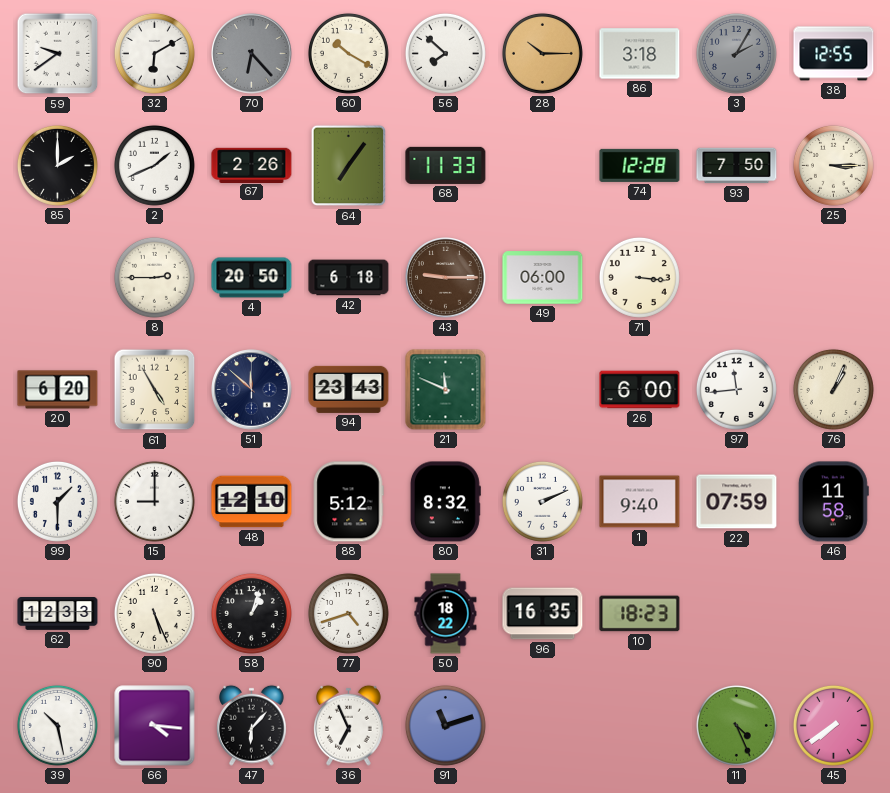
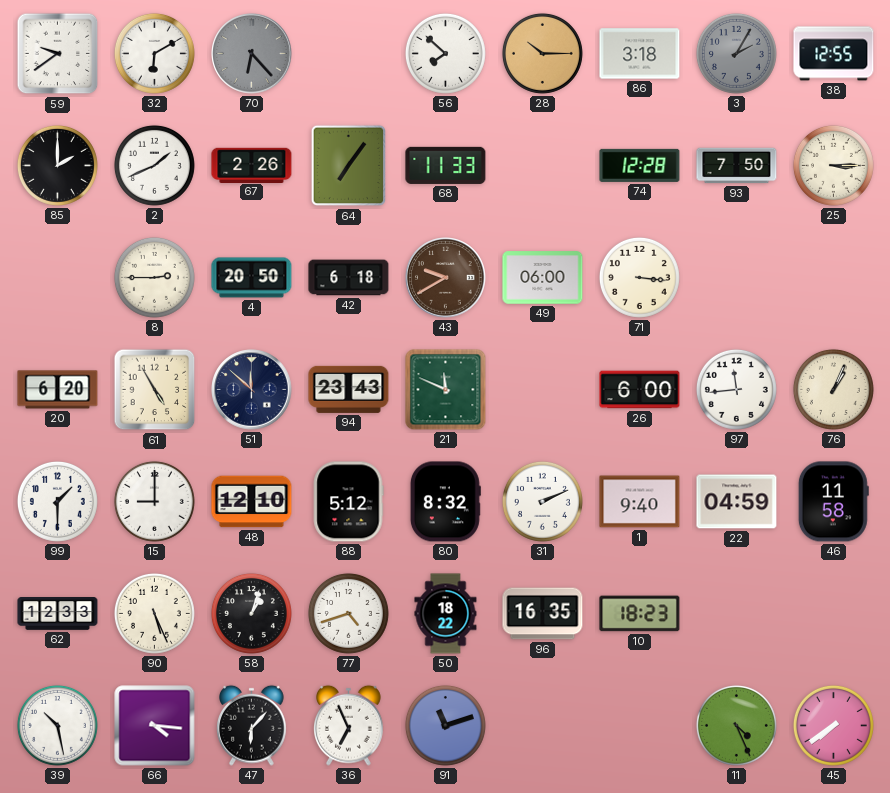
60: 10:20 -> none
43: 9:15 -> 9:40
22: 07:59 -> 04:59
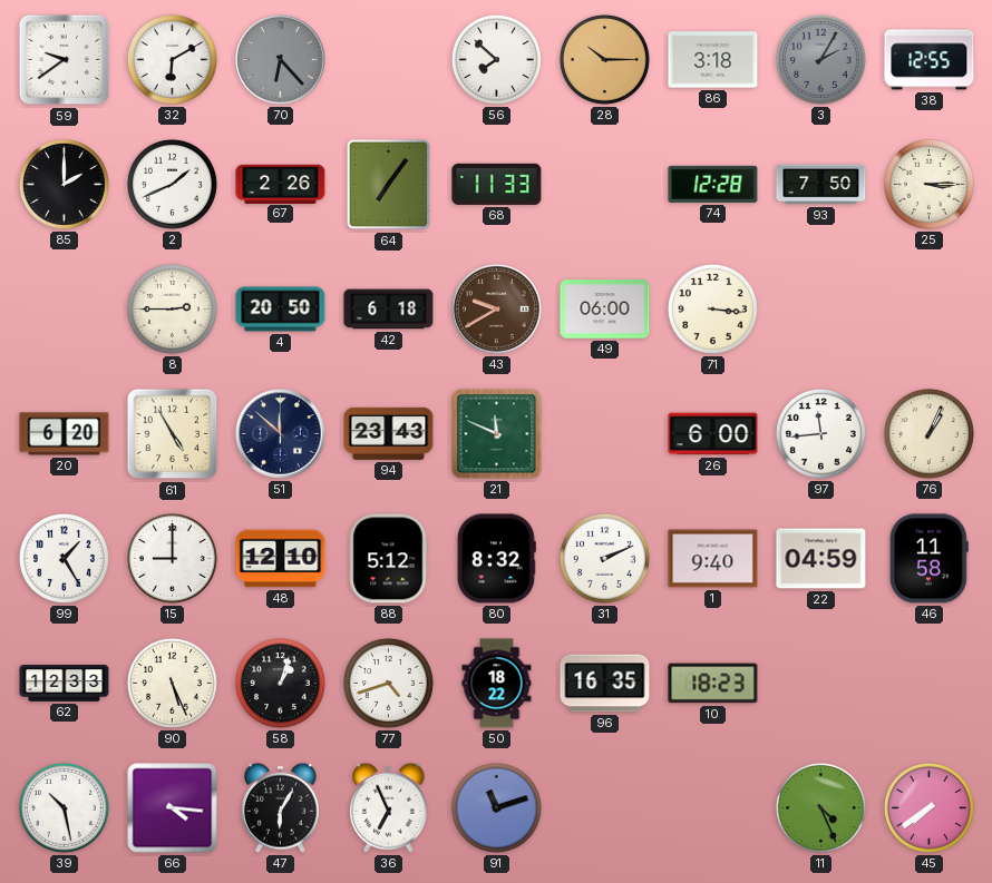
99: 1:30 -> 1:25
47: 6:07 -> 6:05
